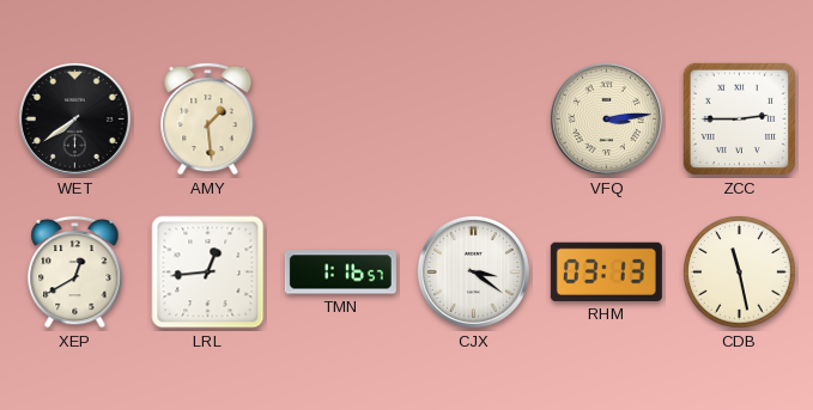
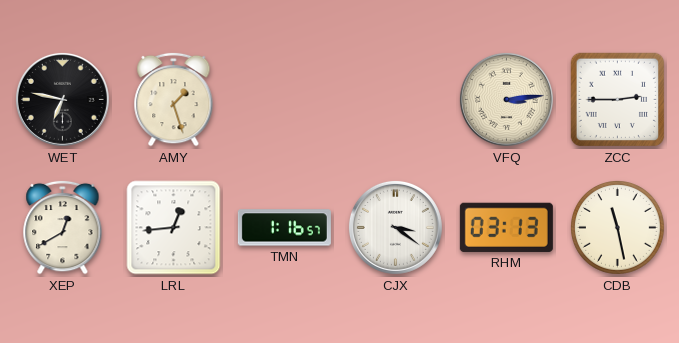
WET: 7:39 -> 6:47
AMY: 1:29 -> 1:27
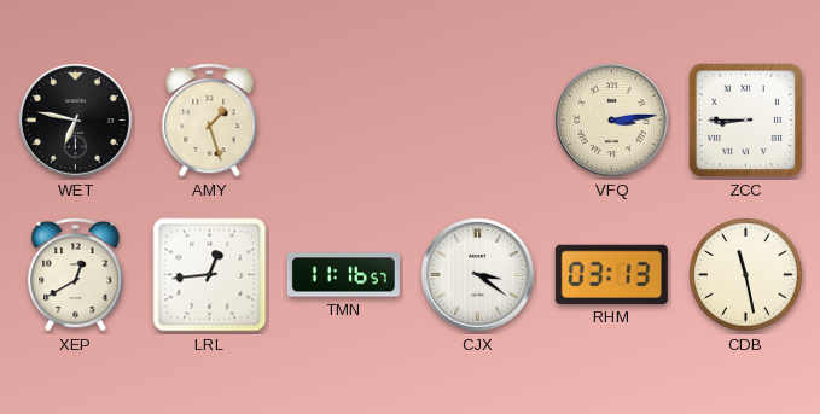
ZCC: 2:45 -> 8:45
TMN: 1:16 -> 11:16
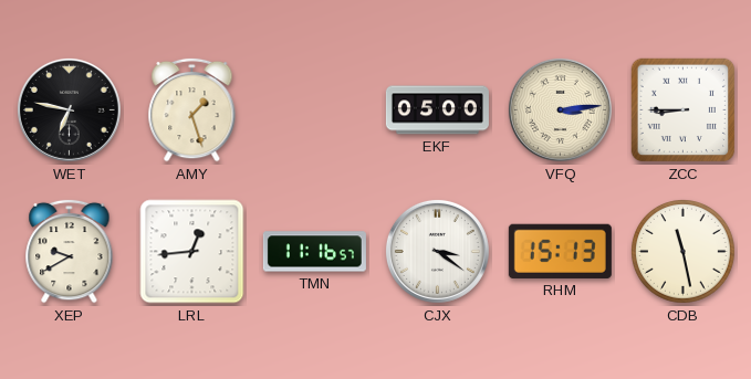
EKF: none -> 05:00
XEP: 12:40 -> 9:40
RHM: 03:13 -> 15:13
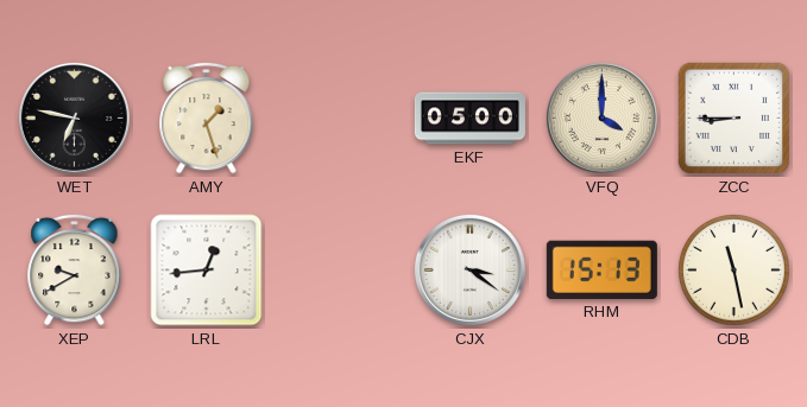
VFQ: 3:14 -> 4:00
TMN: 11:16 -> none
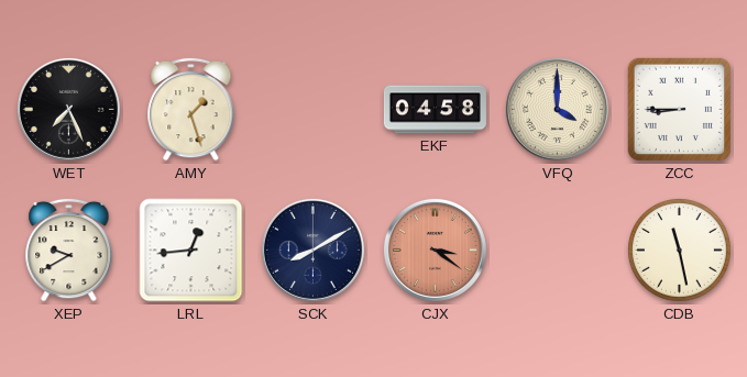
WET: 6:47 -> 7:26
EKF: 05:00 -> 04:58
SCK: none -> 8:10
CJX dial: white -> salmon
RHM: 15:13 -> none
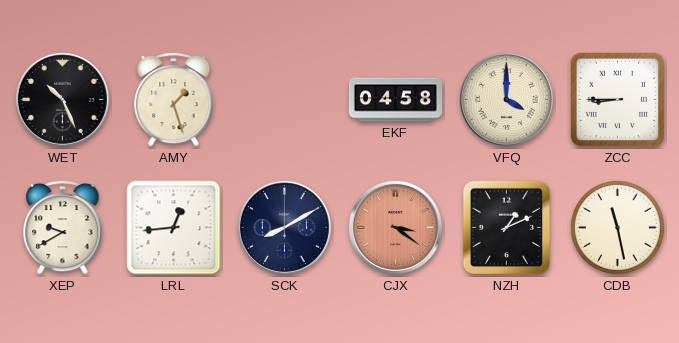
WET: 7:26 -> 10:26
NZH: none -> 1:11
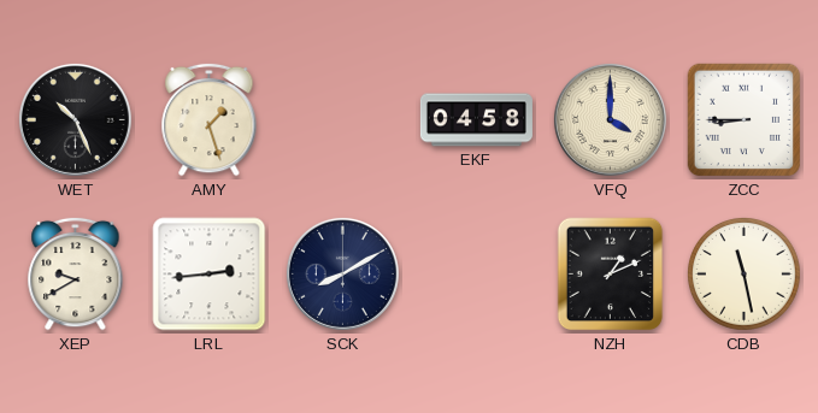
LRL: 12:44 -> 2:44
CJX: 3:21 -> none
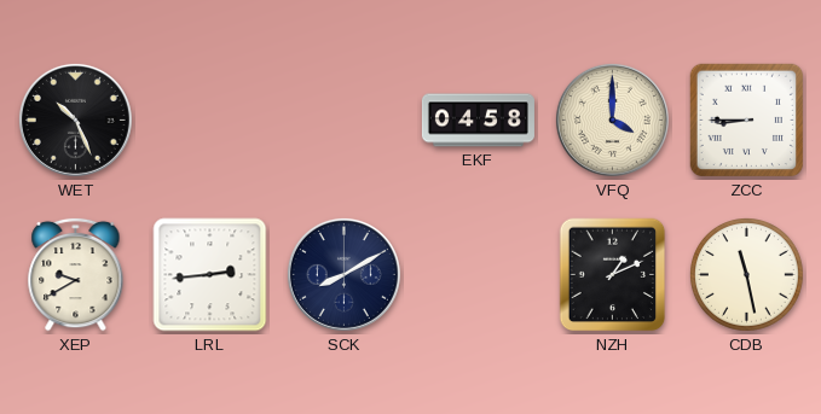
AMY: 1:27 -> none
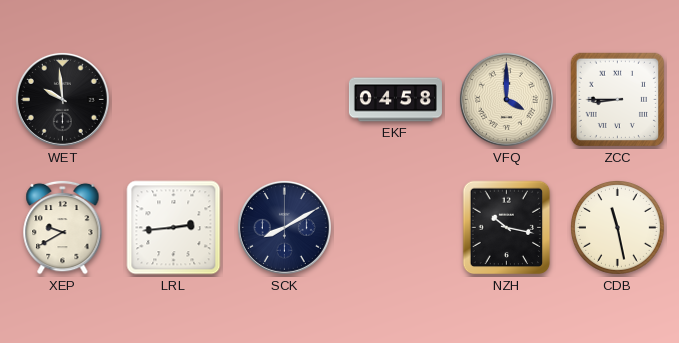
WET: 10:26 -> 9:59
NZH: 1:11 -> 10:17
